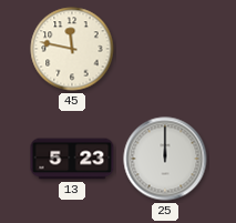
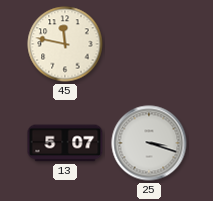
13: 5:23 -> 5:07
25: 12:00 -> 3:18
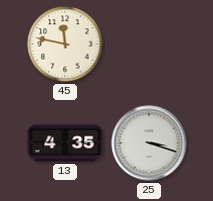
13: 5:07 -> 4:35
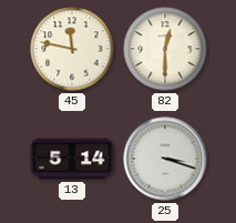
82: none -> 12:30
13: 4:35 -> 5:14
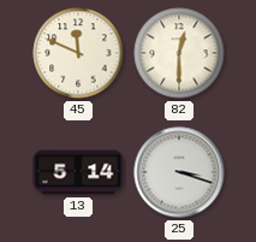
45: 11:47 -> 11:49
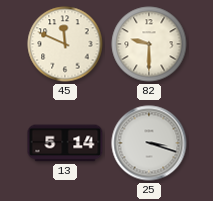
82: 12:30 -> 9:30
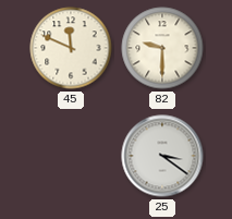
13: 5:14 -> none
25: 3:18 -> 3:21
